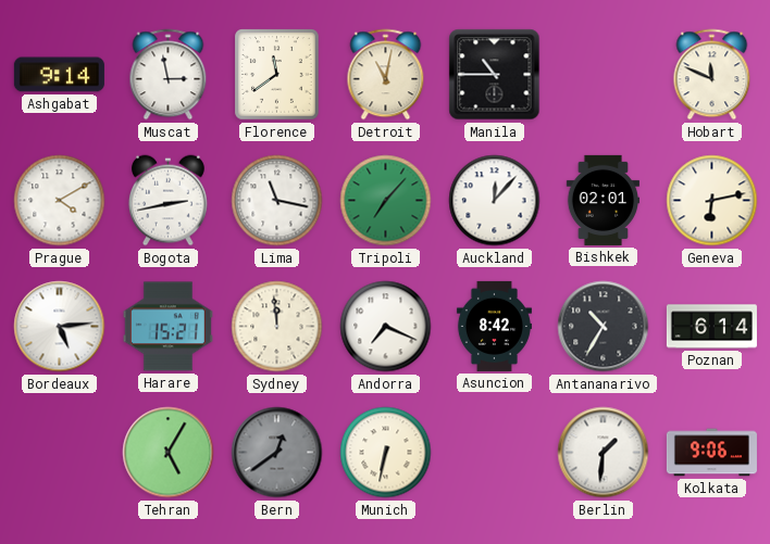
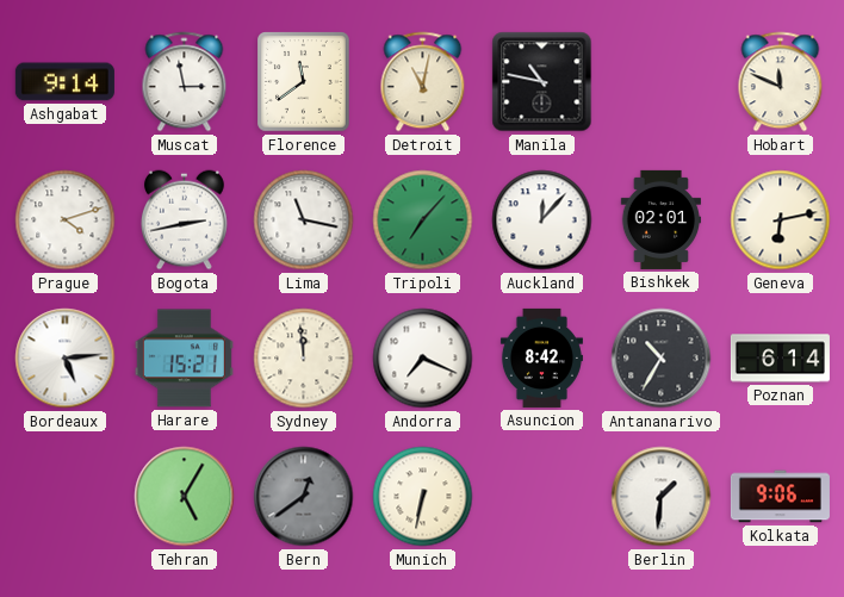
Manila: 10:45 -> 10:47
Prague: 4:10 -> 4:12
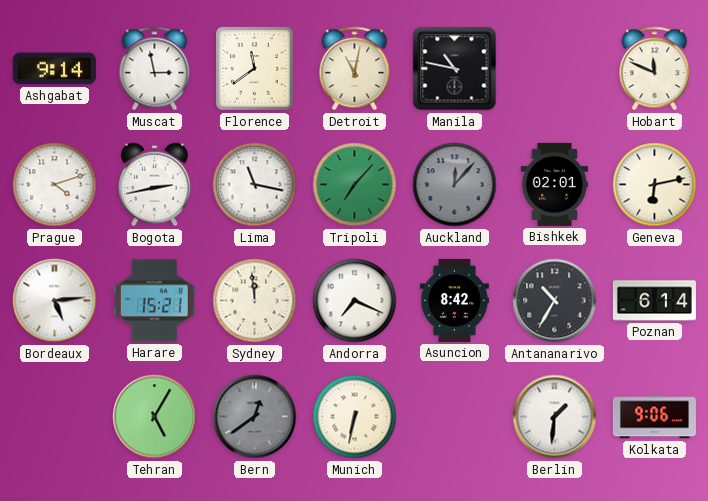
Auckland dial: white -> grey
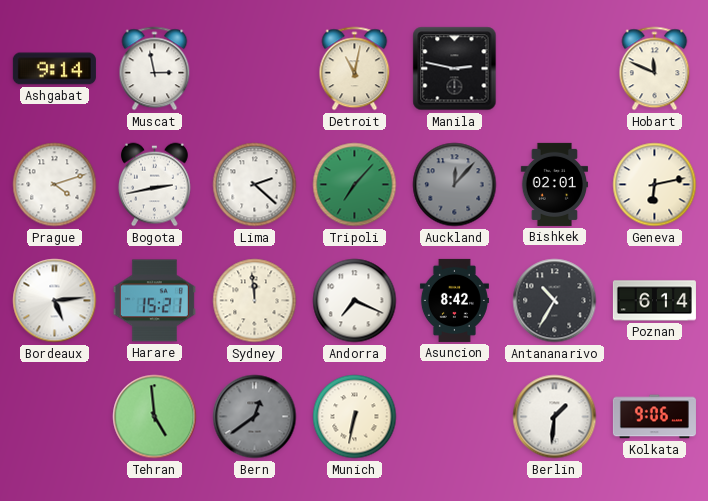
Florence: 11:39 -> none
Manila: 10:47 -> 2:47
Lima: 11:17 -> 2:22
Tehran: 5:05 -> 4:59
